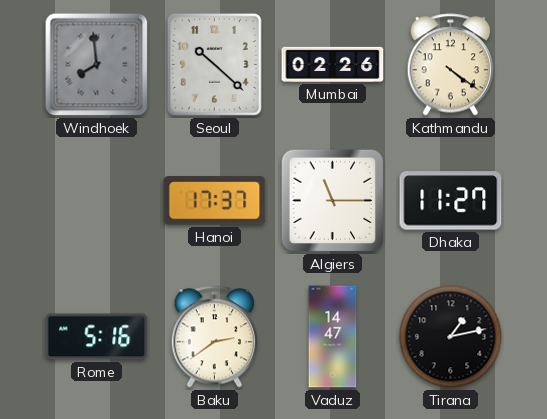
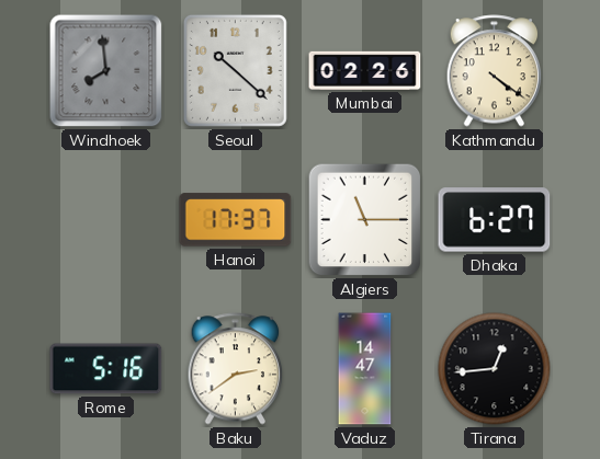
Dhaka: 11:27 -> 6:27
Tirana: 1:13 -> 12:44
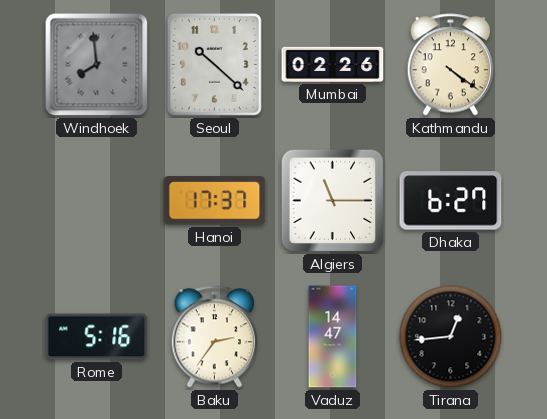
Baku: 2:39 -> 2:36
